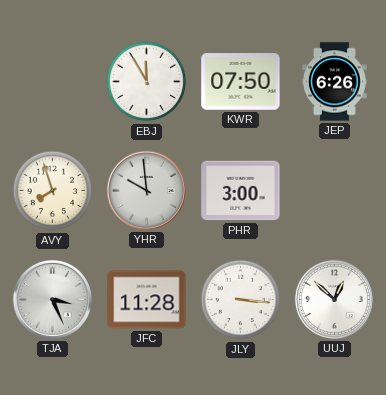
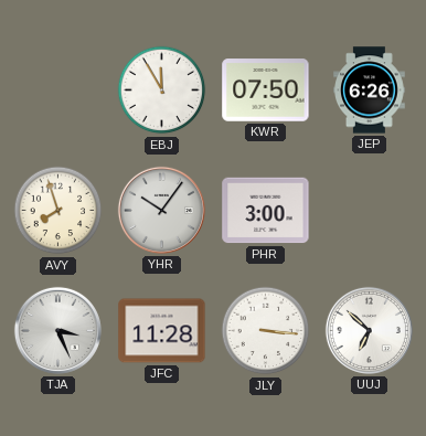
YHR: 9:59 -> 10:06
UUJ: 12:52 -> 6:52
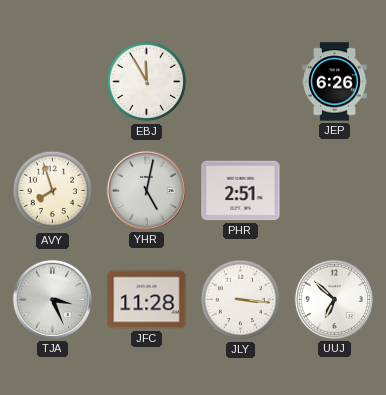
KWR: 07:50 -> none
YHR: 10:06 -> 5:02
PHR: 3:00 -> 2:51
